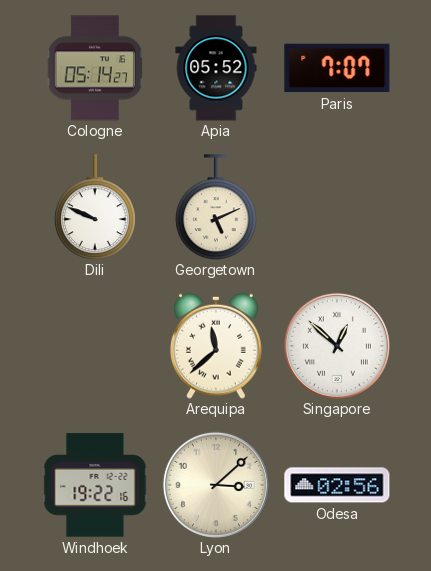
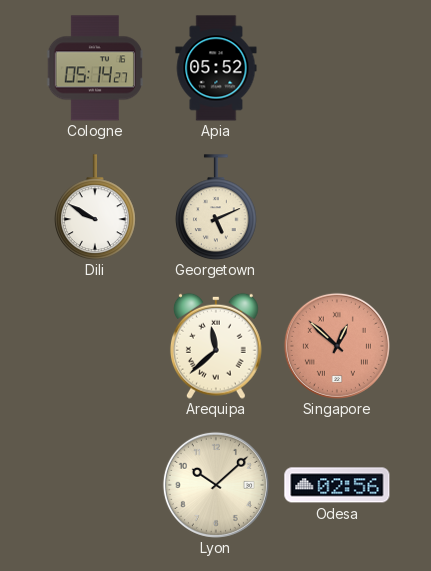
Paris: 7:07 -> none
Dili: 9:49 -> 9:50
Singapore dial: white -> salmon
Windhoek: 19:22 -> none
Lyon: 3:08 -> 10:08
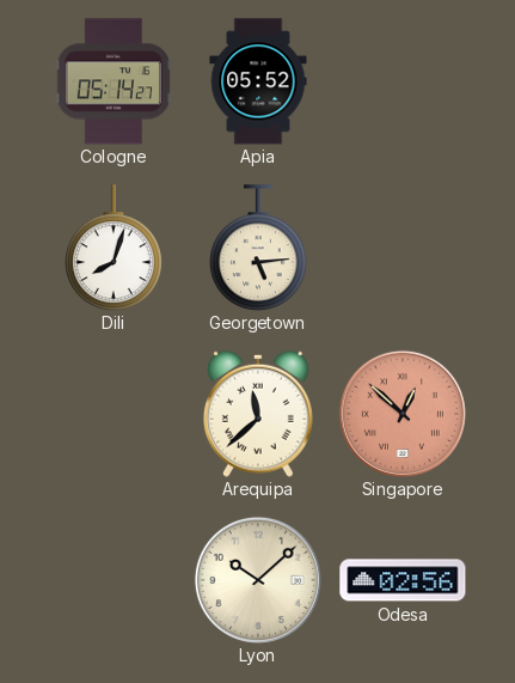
Dili: 9:50 -> 8:03
Georgetown: 5:11 -> 5:14
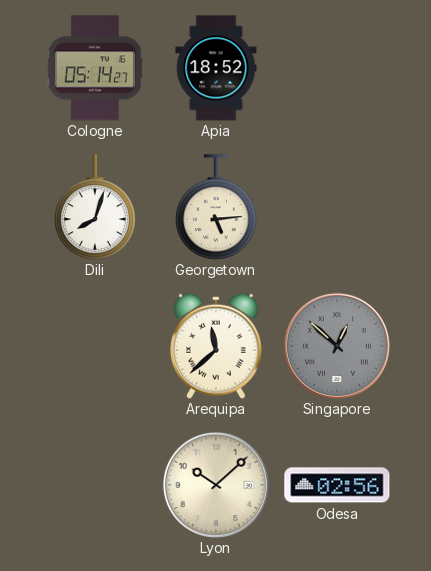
Apia: 05:52 -> 18:52
Singapore dial: salmon -> grey
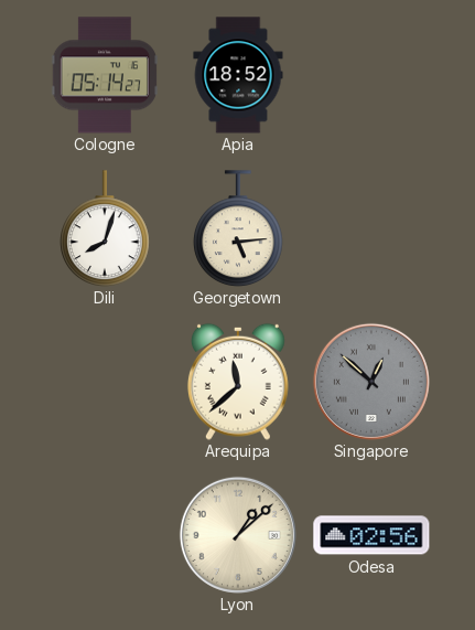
Lyon: 10:08 -> 1:08
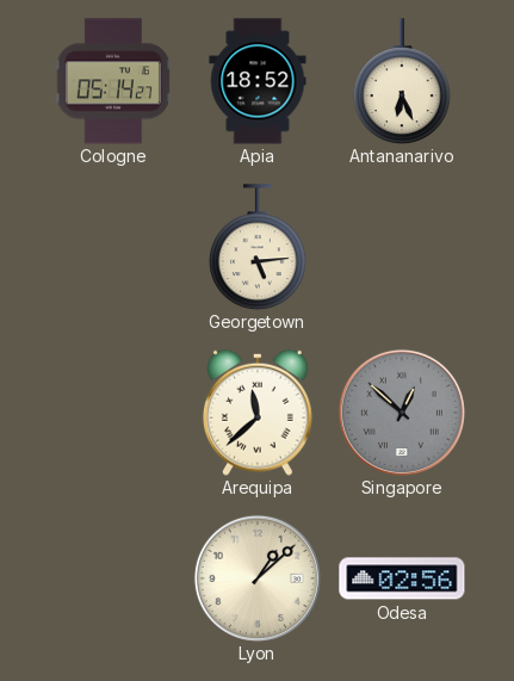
Antananarivo: none -> 6:26
Dili: 8:03 -> none
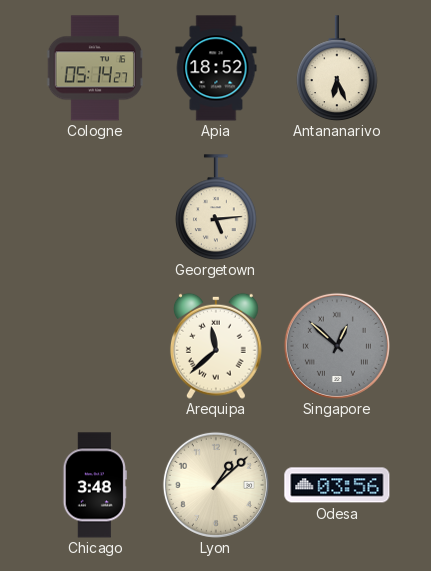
Chicago: none -> 3:48
Odesa: 02:56 -> 03:56
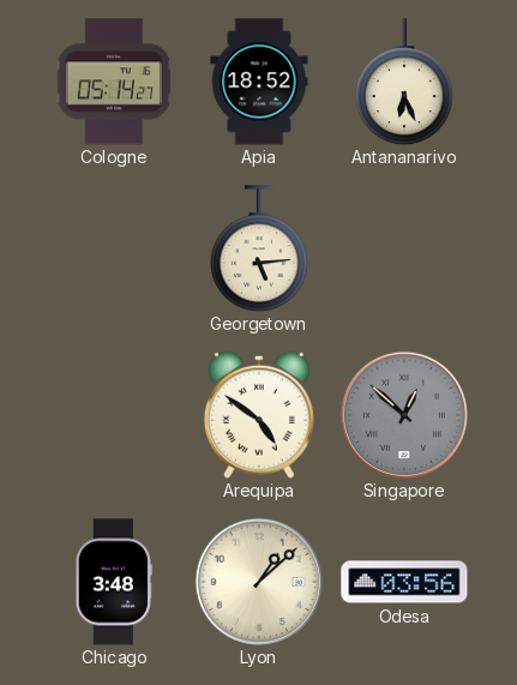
Arequipa: 11:38 -> 4:51
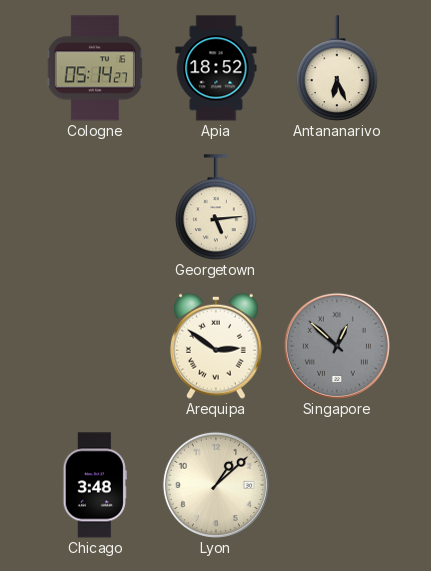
Arequipa: 4:51 -> 2:51
Odesa: 03:56 -> none
